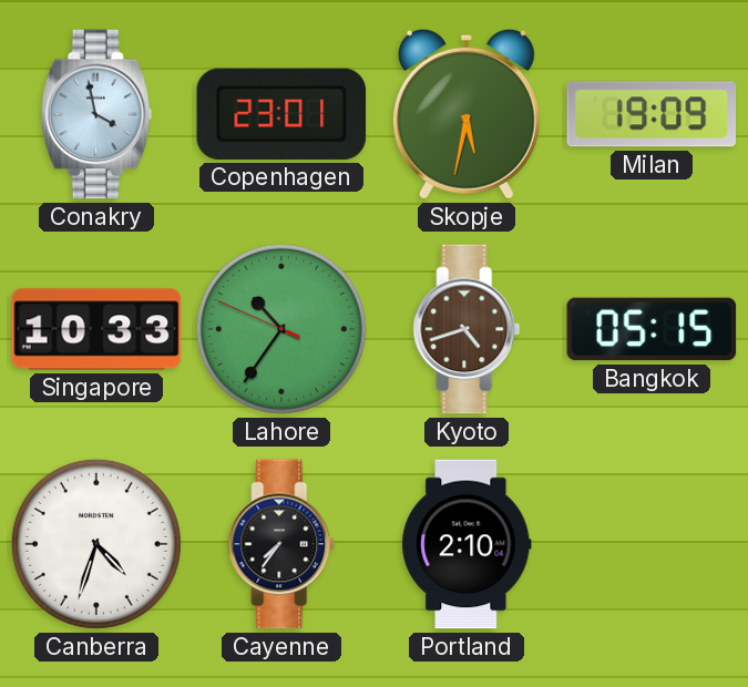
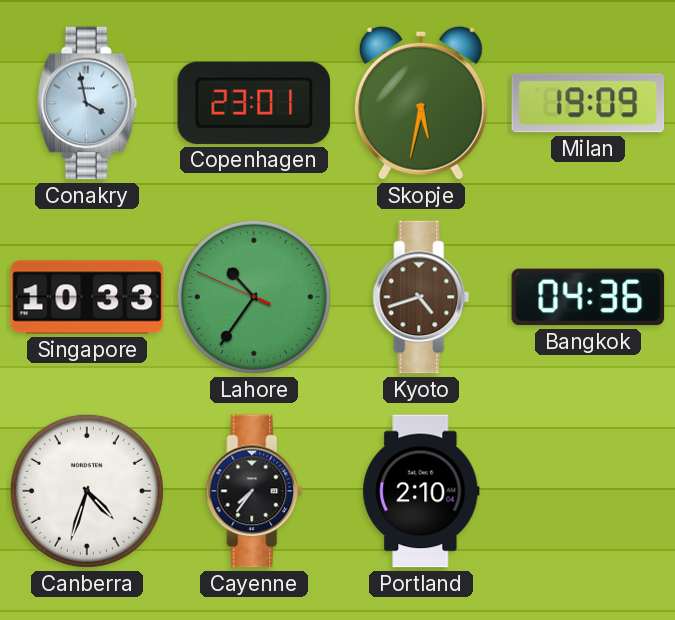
Bangkok: 05:15 -> 04:36
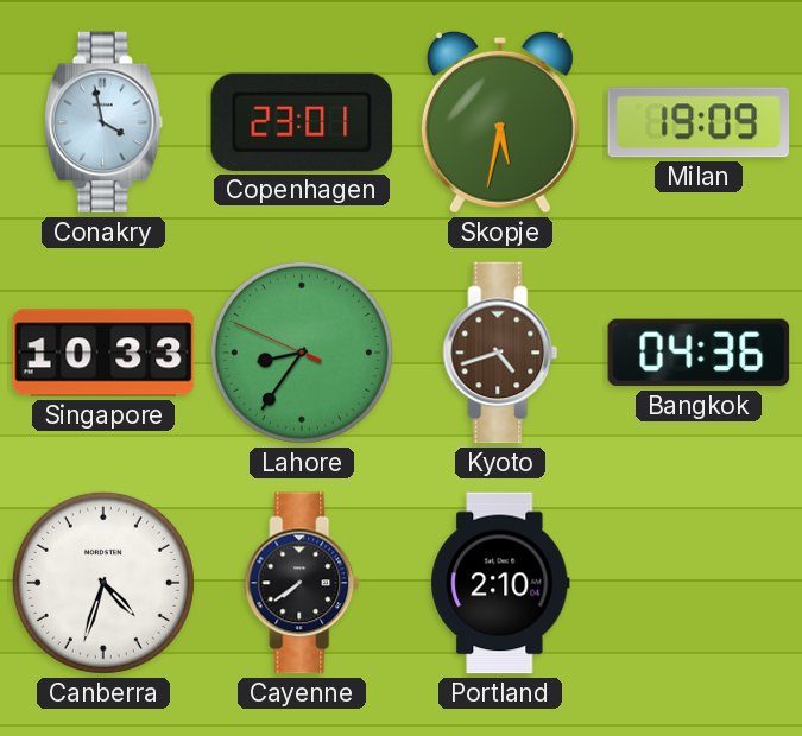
Lahore: 10:35 -> 8:35
Cayenne: 7:36 -> 7:39
